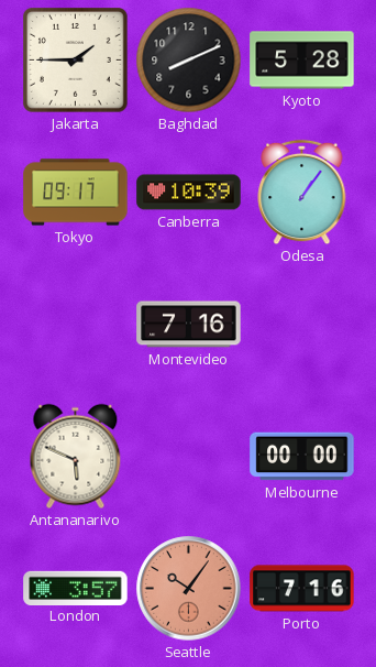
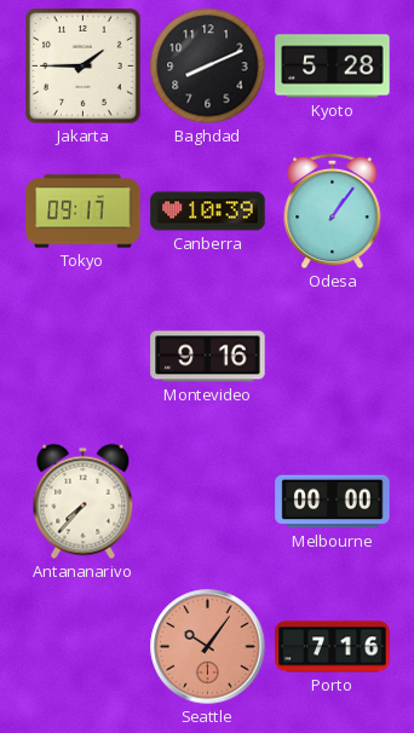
Montevideo: 7:16 -> 9:16
Antananarivo: 5:49 -> 7:37
London: 3:57 -> none
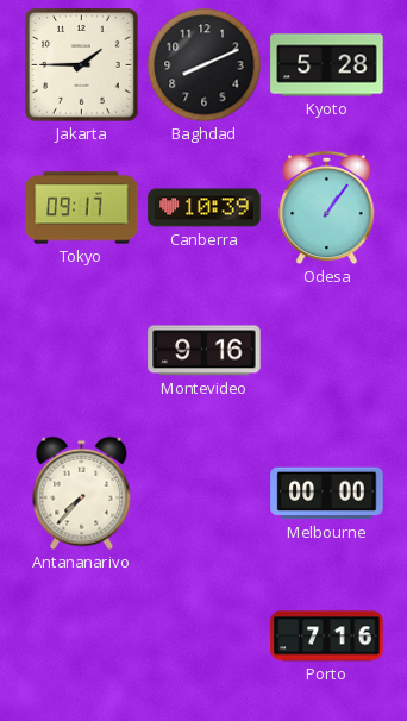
Seattle: 10:06 -> none
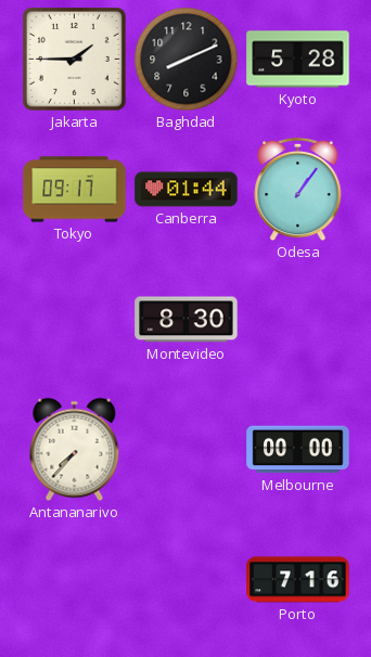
Canberra: 10:39 -> 01:44
Montevideo: 9:16 -> 8:30
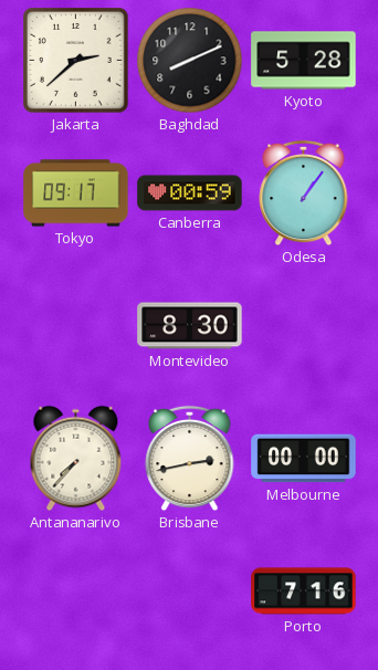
Jakarta: 1:45 -> 2:38
Canberra: 01:44 -> 00:59
Brisbane: none -> 2:43
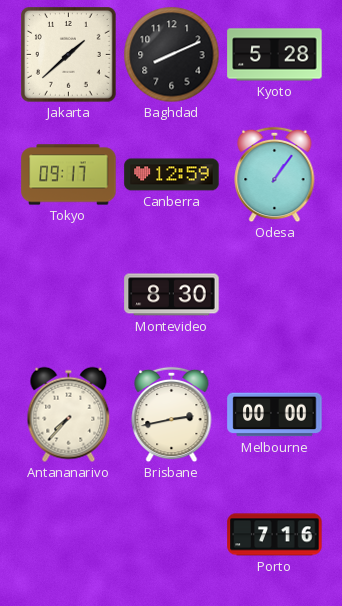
Jakarta: 2:38 -> 1:38
Canberra: 00:59 -> 12:59
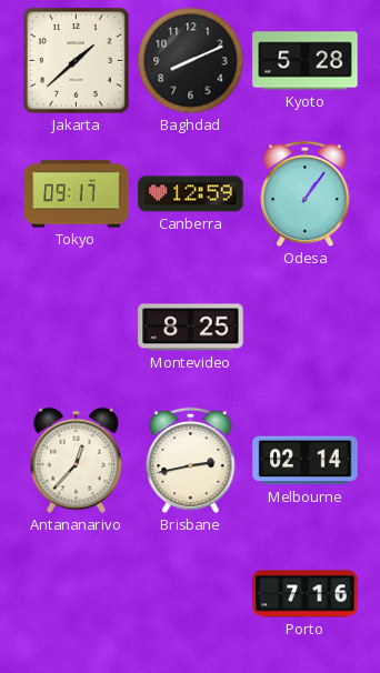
Montevideo: 8:30 -> 8:25
Antananarivo: 7:37 -> 12:37
Melbourne: 00:00 -> 02:14
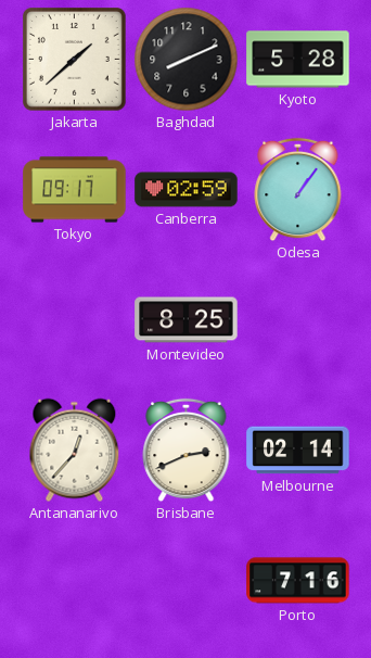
Canberra: 12:59 -> 02:59
Brisbane: 2:43 -> 2:41
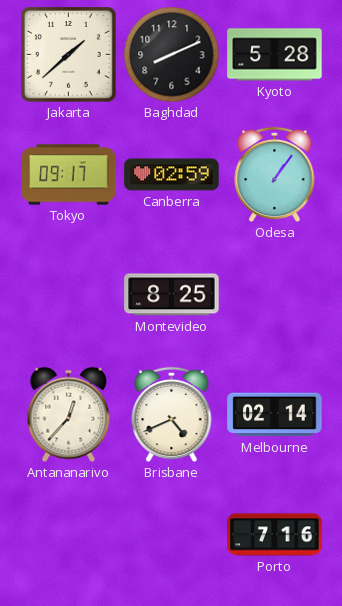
Brisbane: 2:41 -> 4:41
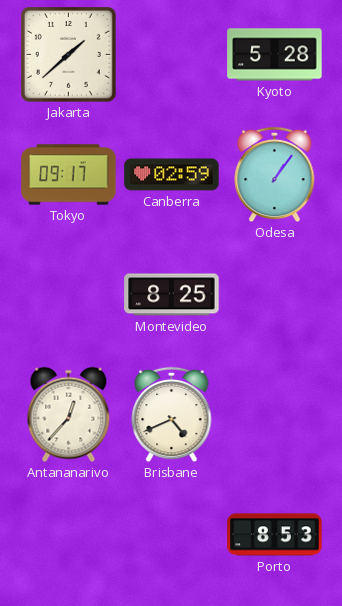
Baghdad: 8:11 -> none
Melbourne: 02:14 -> none
Porto: 7:16 -> 8:53
